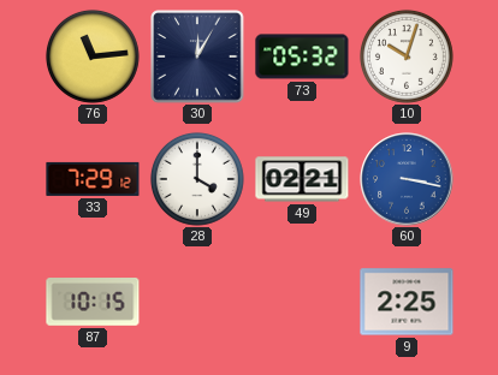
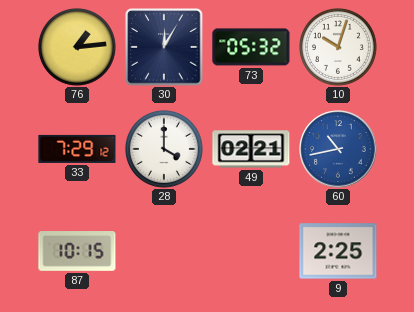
76: 11:14 -> 1:14
60: 3:17 -> 10:43
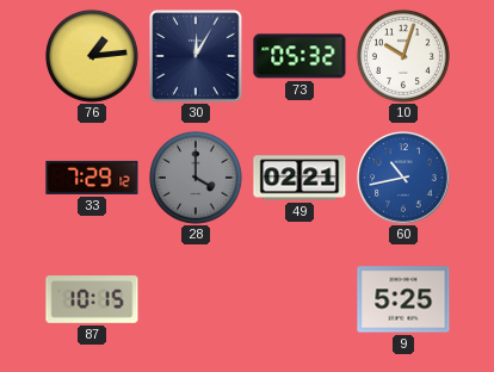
28 dial: white -> grey
9: 2:25 -> 5:25
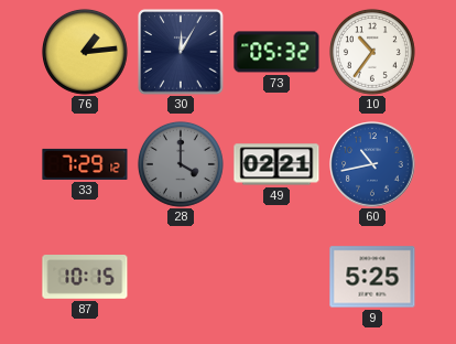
10: 10:03 -> 10:36
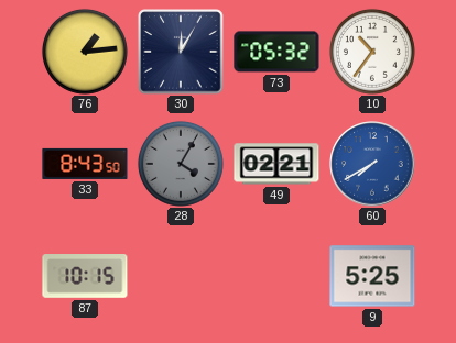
33: 7:29 -> 8:43
28: 4:00 -> 4:05
60: 10:43 -> 7:40
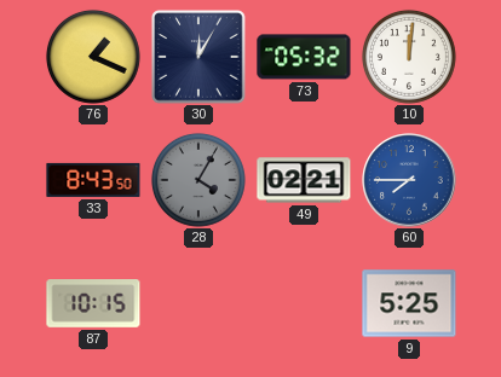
76: 1:14 -> 1:19
10: 10:36 -> 12:01
60: 7:40 -> 7:45
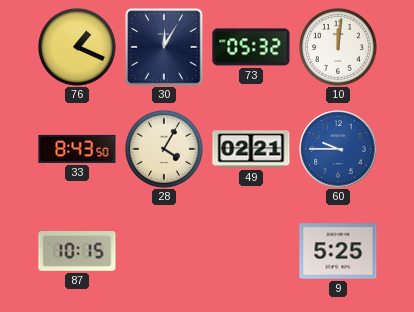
28 dial: grey -> cream
60: 7:45 -> 9:45
